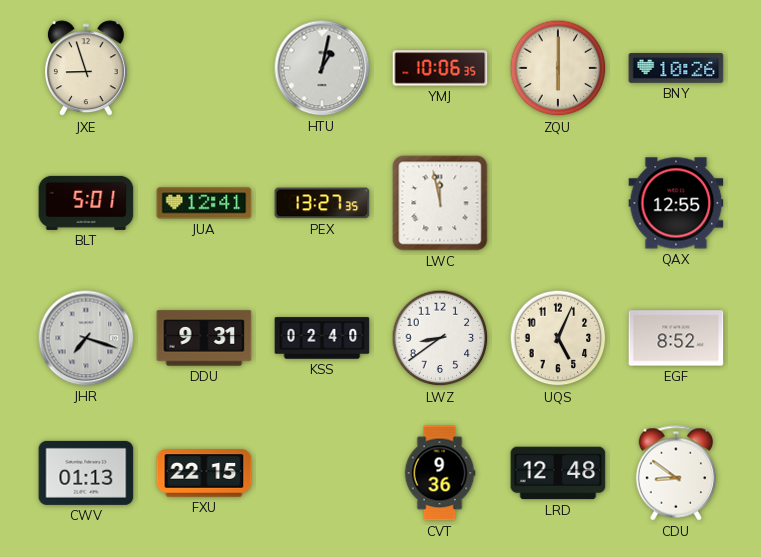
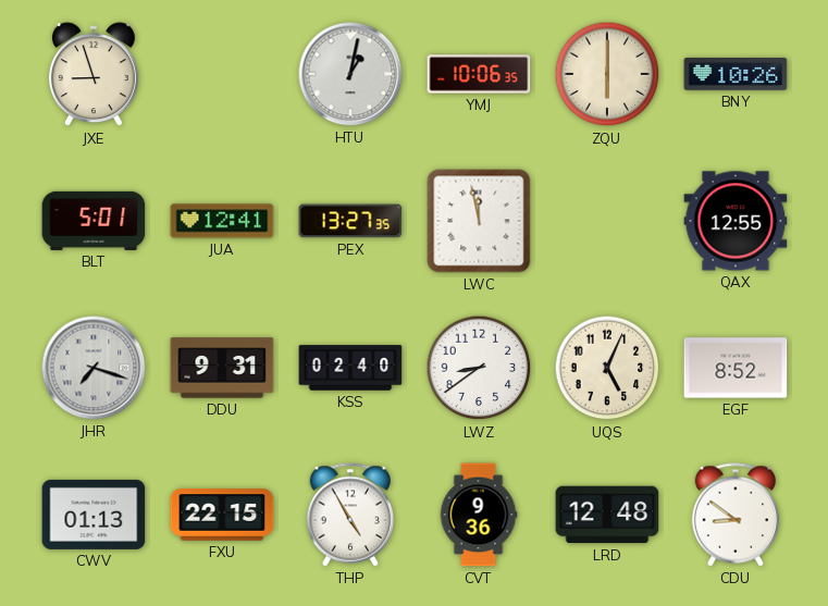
THP: none -> 4:55
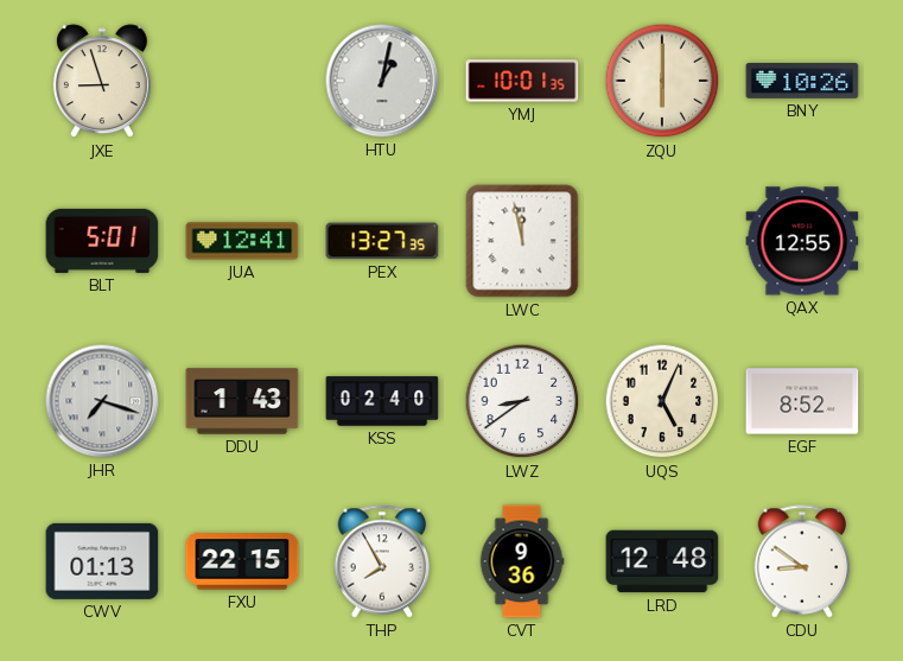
YMJ: 10:06 -> 10:01
DDU: 9:31 -> 1:43
THP: 4:55 -> 7:55
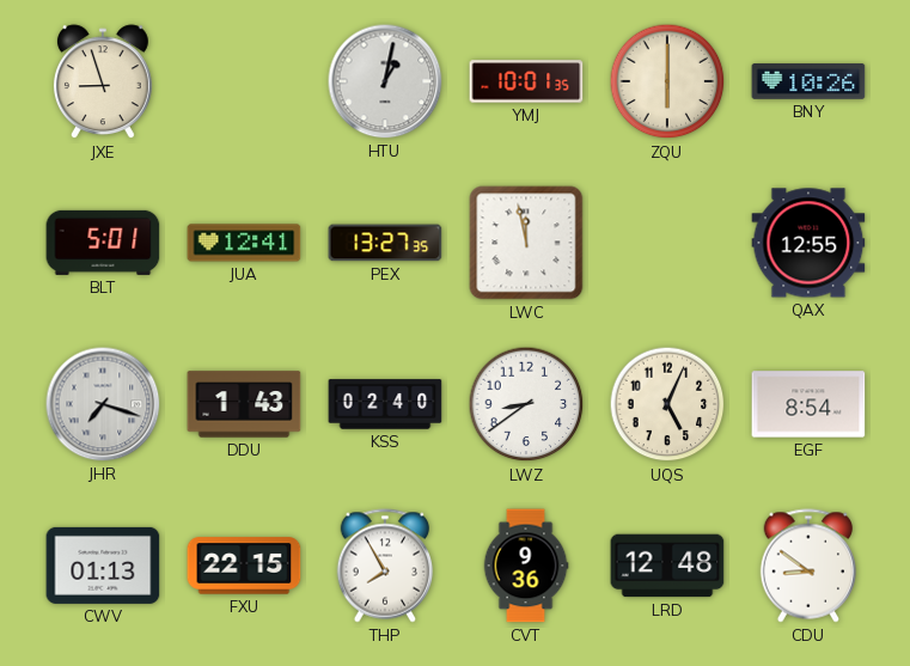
EGF: 8:52 -> 8:54
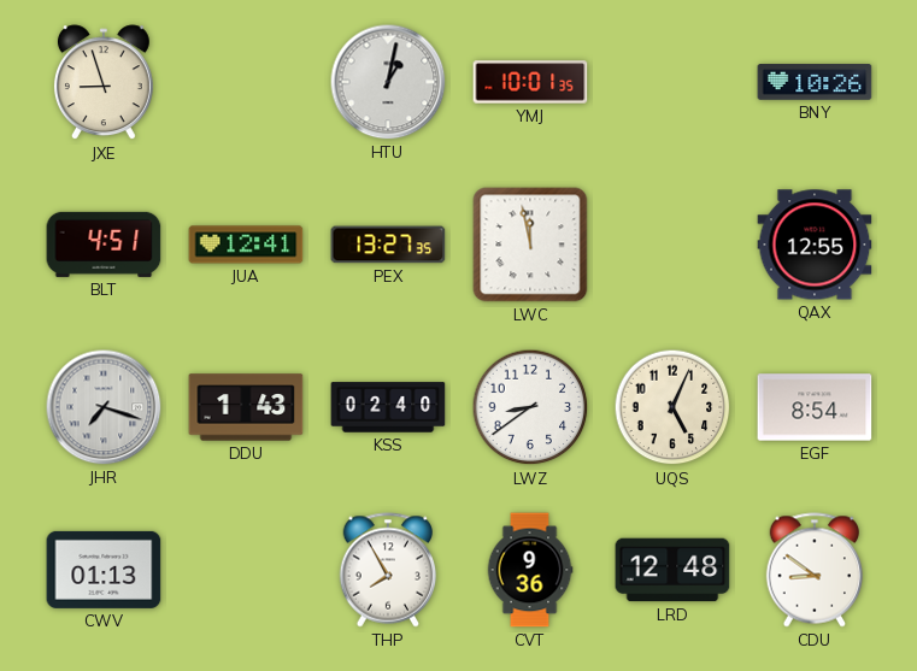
ZQU: 6:00 -> none
BLT: 5:01 -> 4:51
FXU: 22:15 -> none
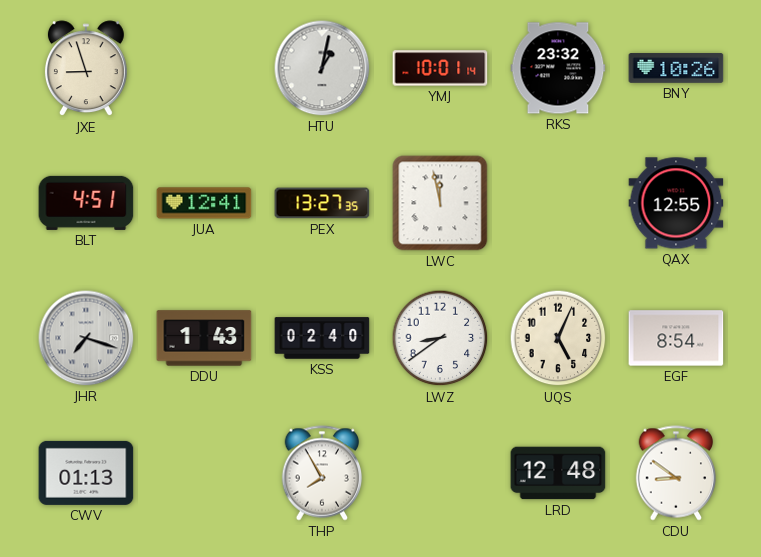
YMJ: 10:01:35 -> 10:01:14
RKS: none -> 23:32
CVT: 9:36 -> none
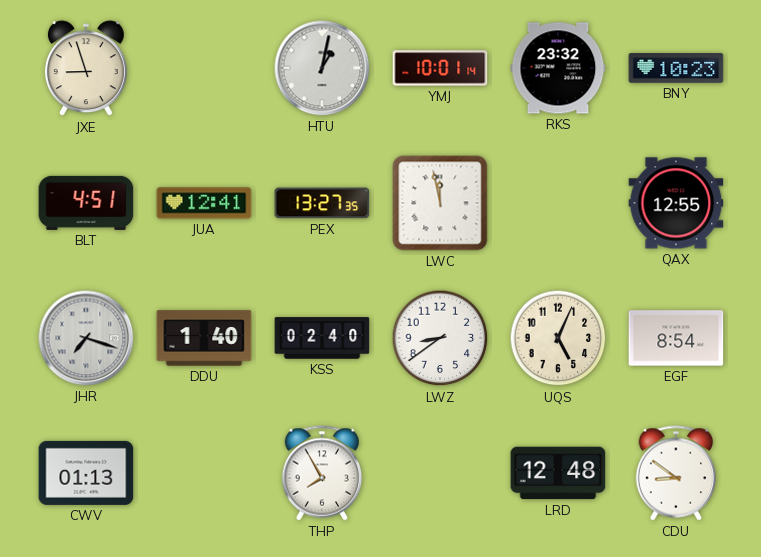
BNY: 10:26 -> 10:23
DDU: 1:43 -> 1:40
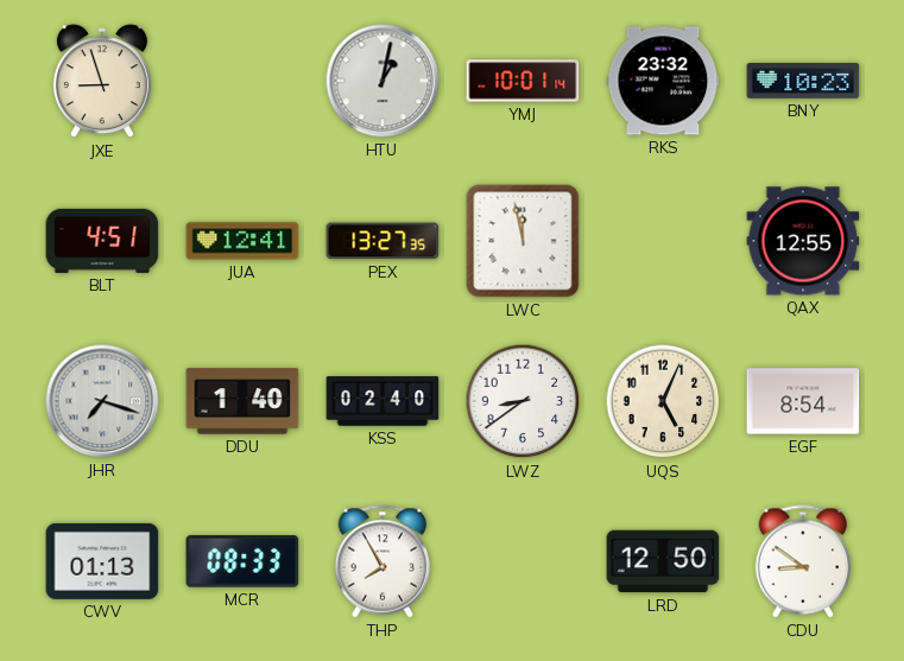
MCR: none -> 08:33
LRD: 12:48 -> 12:50
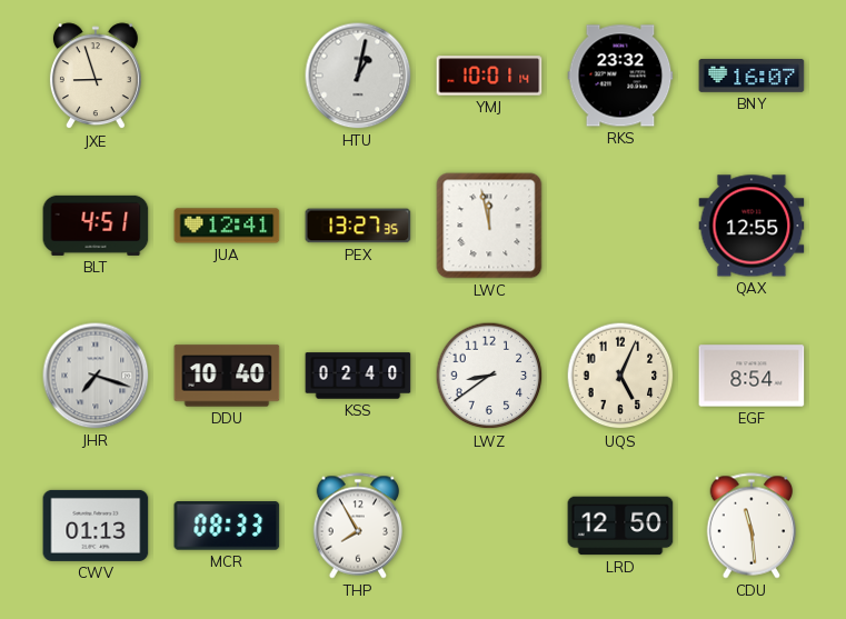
BNY: 10:23 -> 16:07
DDU: 1:40 -> 10:40
CDU: 8:51 -> 11:29
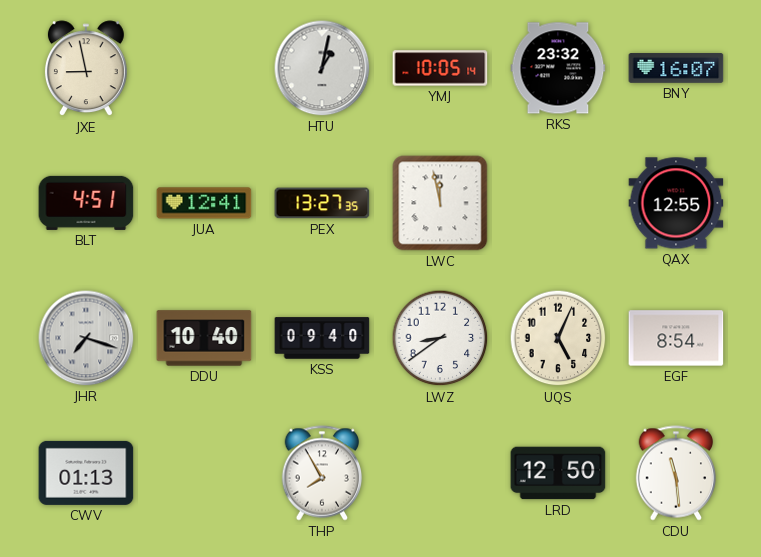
JXE: 8:57 -> 8:58
YMJ: 10:01 -> 10:05
KSS: 02:40 -> 09:40
MCR: 08:33 -> none
